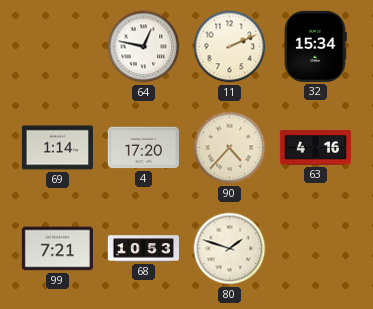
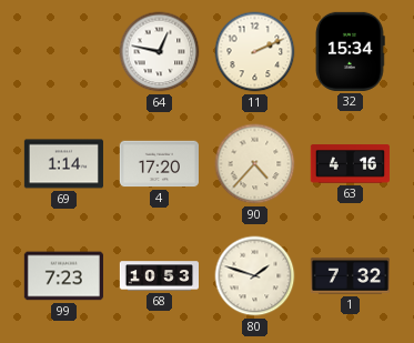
99: 7:21 -> 7:23
1: none -> 7:32
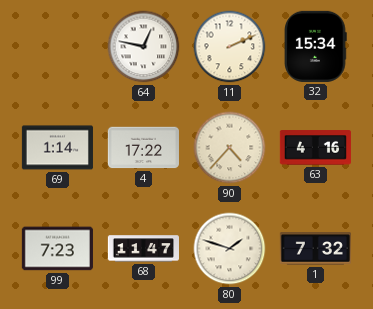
4: 17:20 -> 17:22
68: 10:53 -> 11:47
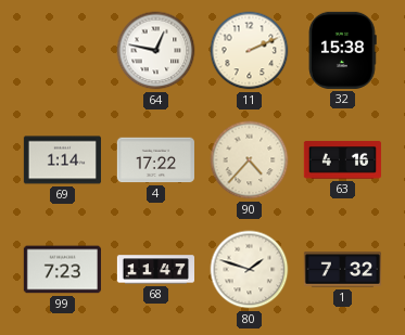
32: 15:34 -> 15:38
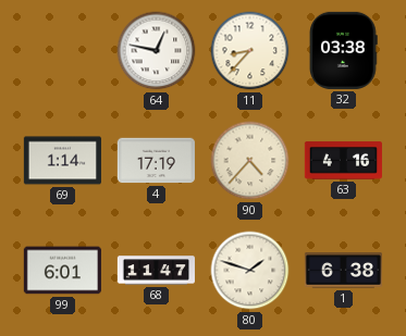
11: 2:11 -> 8:37
32: 15:38 -> 03:38
4: 17:22 -> 17:19
99: 7:23 -> 6:01
1: 7:32 -> 6:38
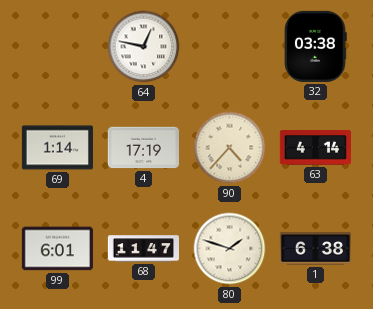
11: 8:37 -> none
63: 4:16 -> 4:14
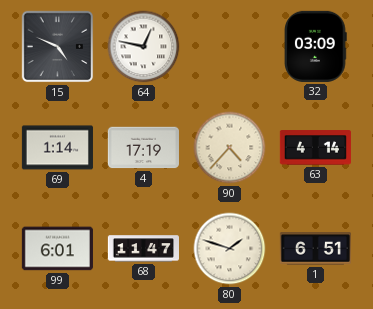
15: none -> 4:49
32: 03:38 -> 03:09
1: 6:38 -> 6:51
